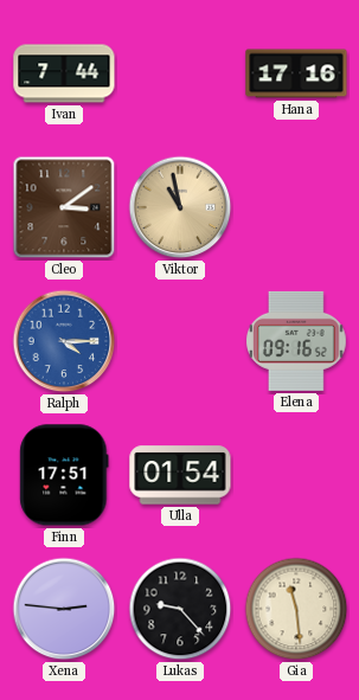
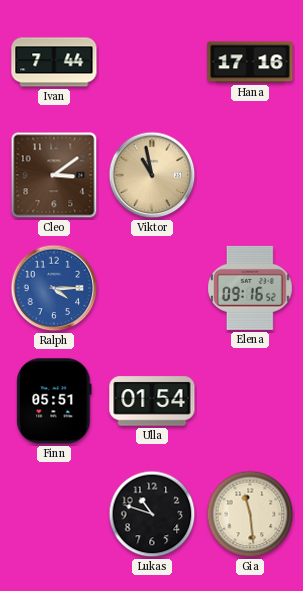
Finn: 17:51 -> 05:51
Xena: 2:46 -> none
Lukas: 9:23 -> 10:48
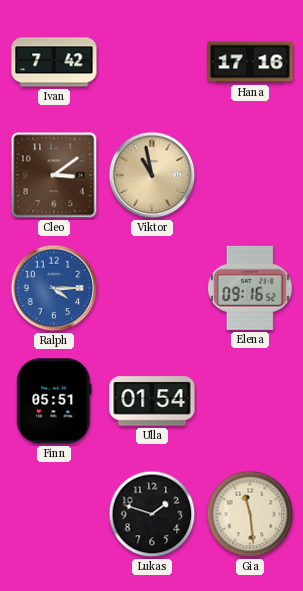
Ivan: 7:44 -> 7:42
Lukas: 10:48 -> 1:48
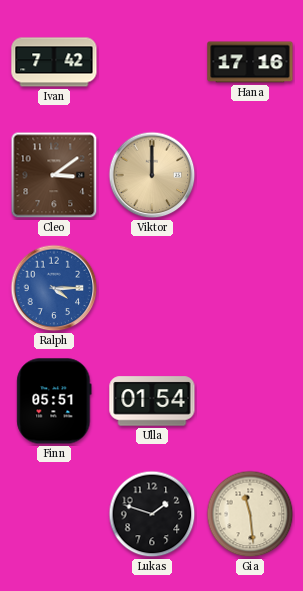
Viktor: 10:58 -> 12:00
Elena: 09:16 -> none
